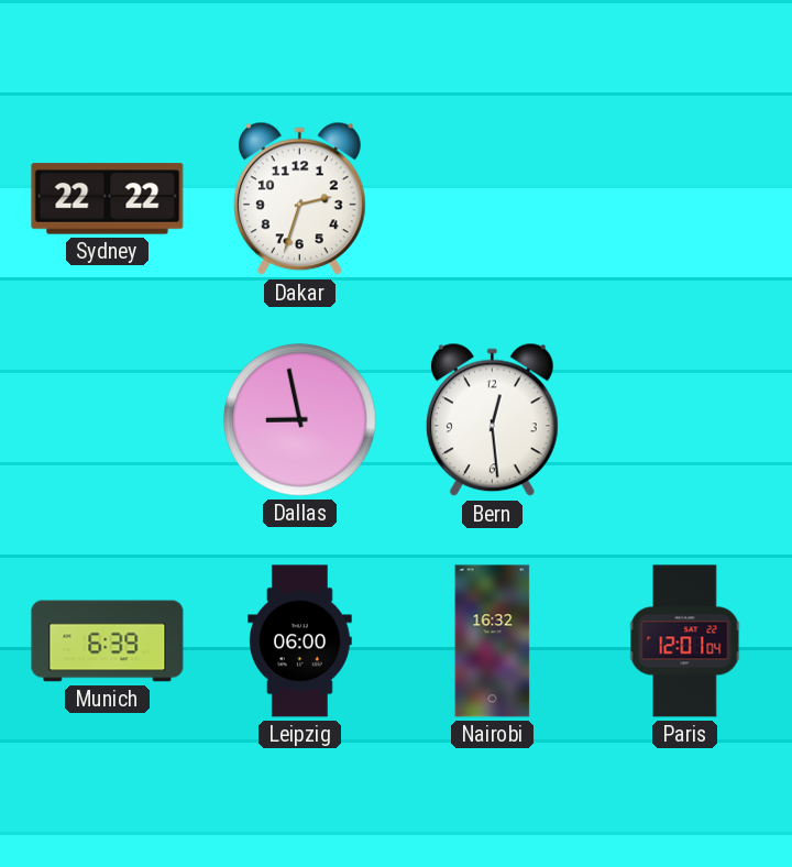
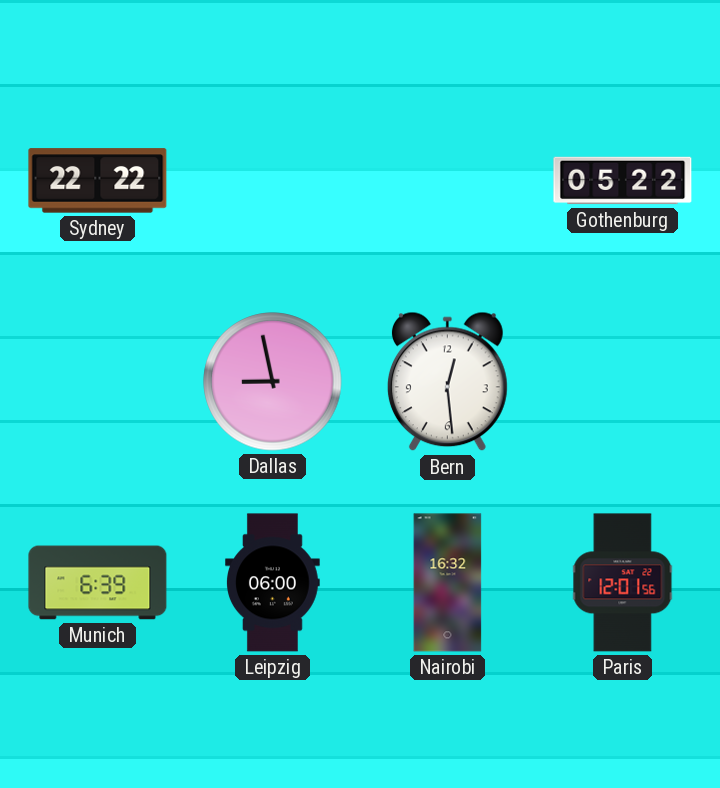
Dakar: 2:33 -> none
Gothenburg: none -> 05:22
Paris: 12:01:04 -> 12:01:56
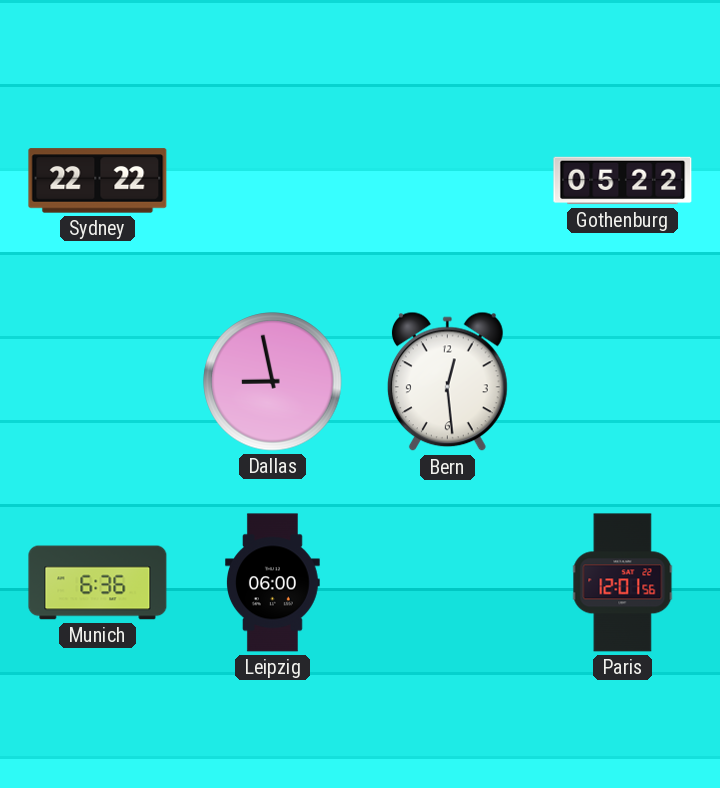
Munich: 6:39 -> 6:36
Nairobi: 16:32 -> none
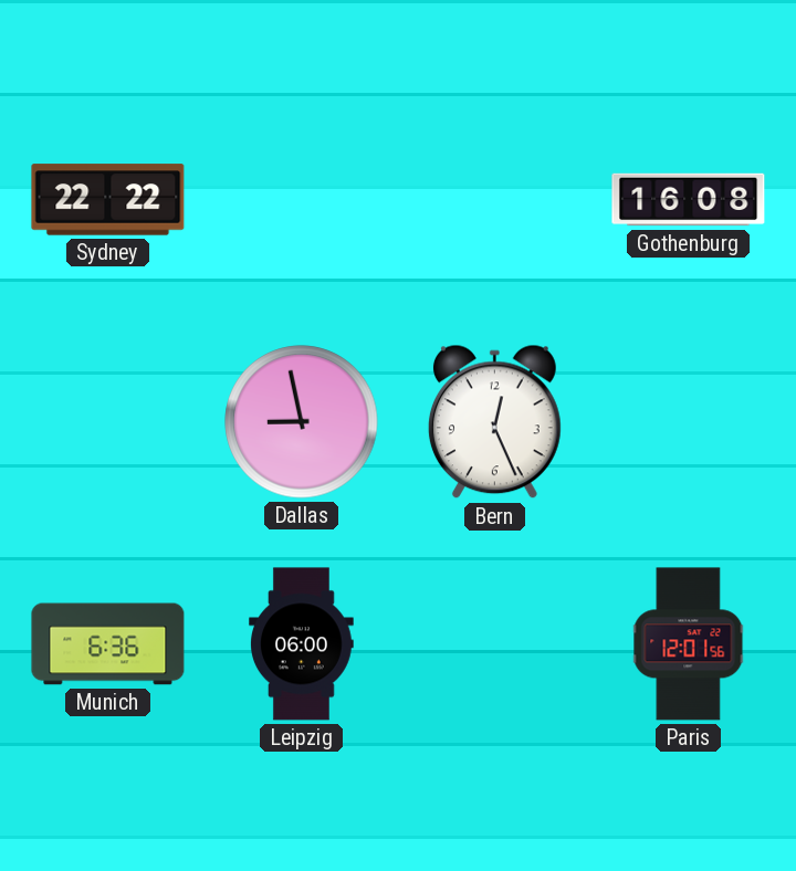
Gothenburg: 05:22 -> 16:08
Bern: 12:29 -> 12:26
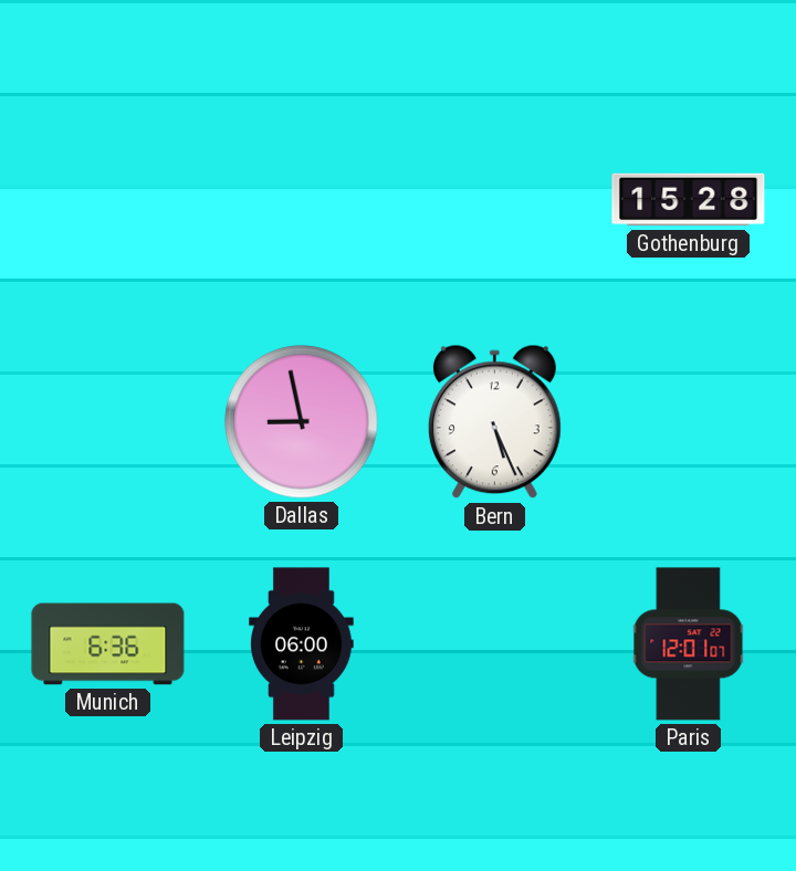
Sydney: 22:22 -> none
Gothenburg: 16:08 -> 15:28
Bern: 12:26 -> 5:26
Paris: 12:01:56 -> 12:01:07
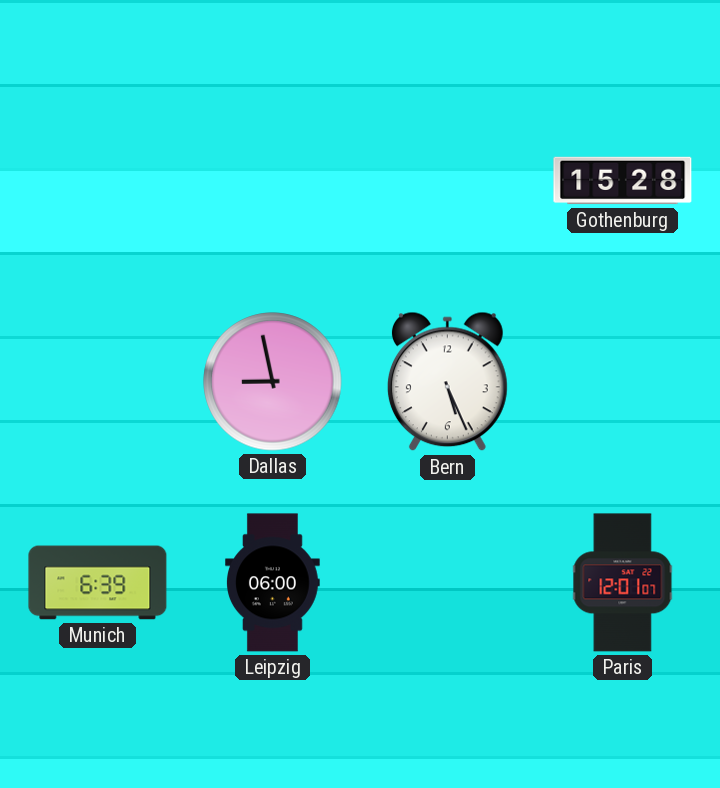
Munich: 6:36 -> 6:39
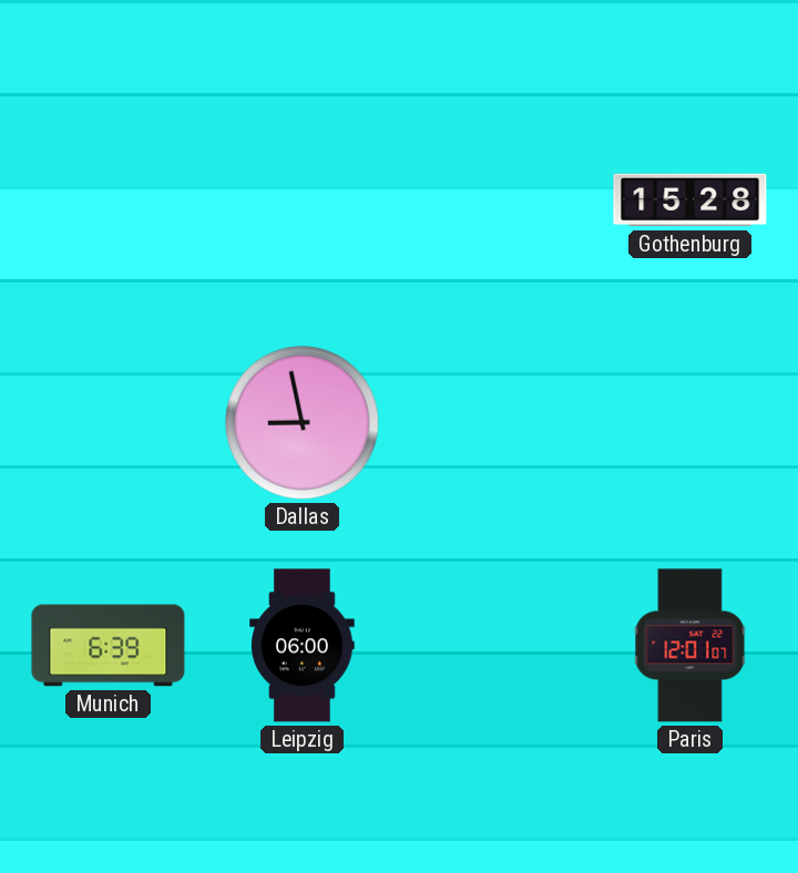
Bern: 5:26 -> none
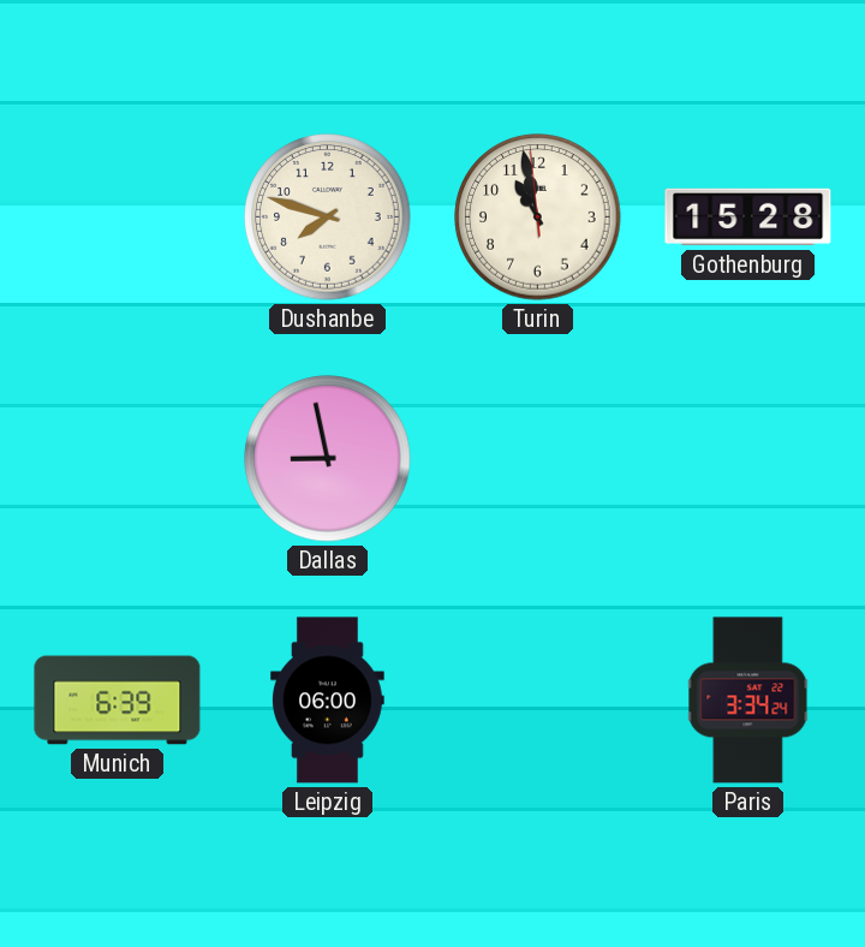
Dushanbe: none -> 7:48
Turin: none -> 10:57
Paris: 12:01 -> 3:34
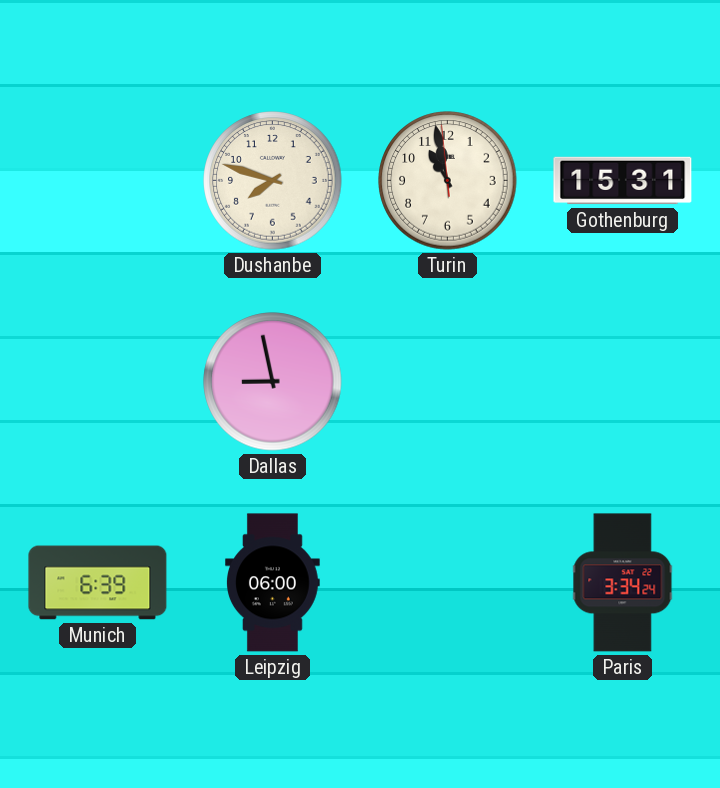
Gothenburg: 15:28 -> 15:31
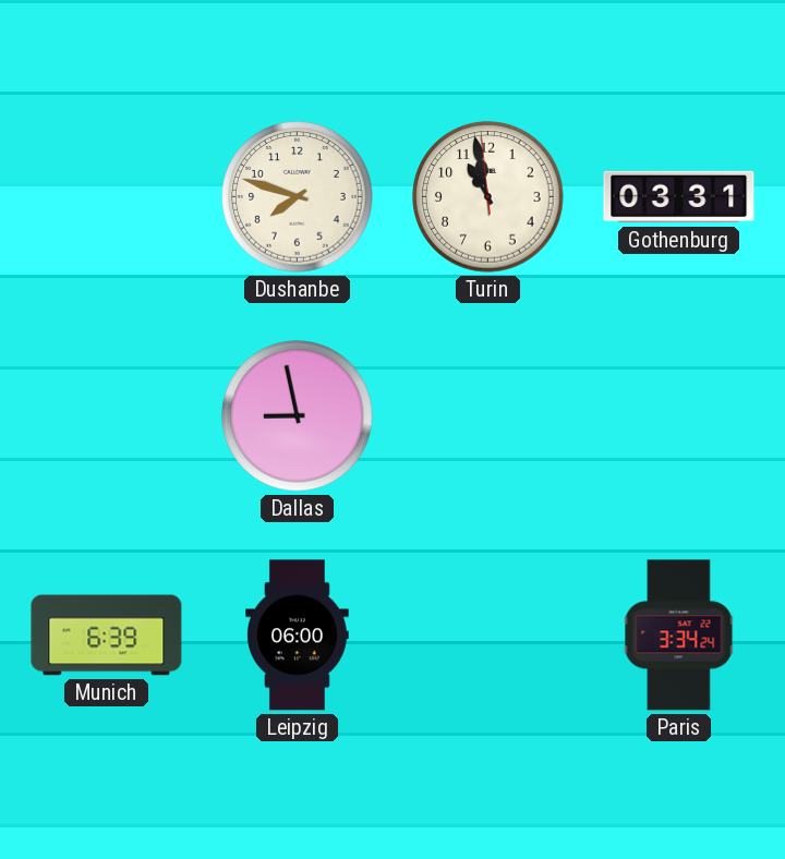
Gothenburg: 15:31 -> 03:31
